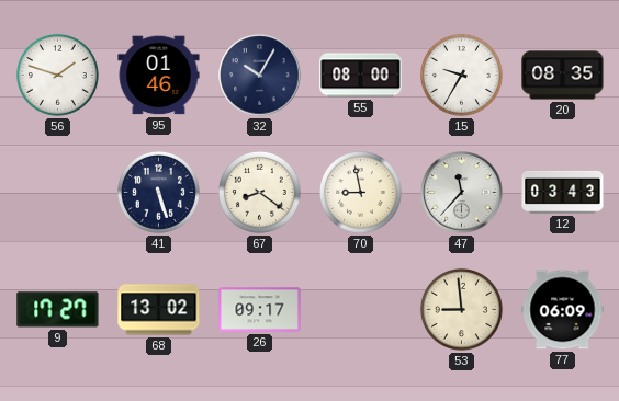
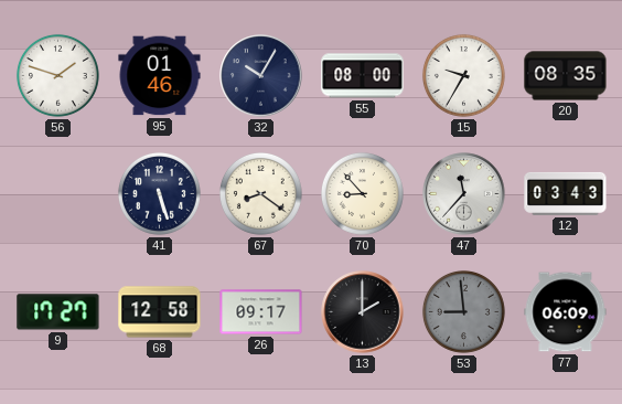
70: 8:58 -> 8:53
68: 13:02 -> 12:58
13: none -> 2:00
53 dial: cream -> grey
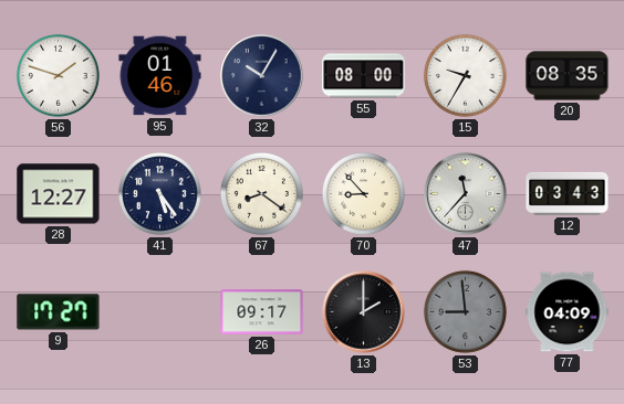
28: none -> 12:27
41: 5:27 -> 5:24
68: 12:58 -> none
77: 06:09 -> 04:09
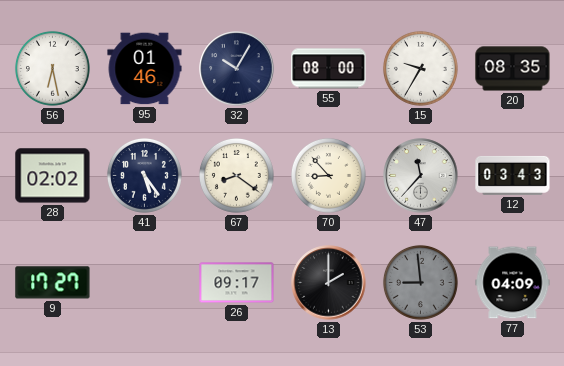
56: 1:48 -> 6:28
28: 12:27 -> 02:02
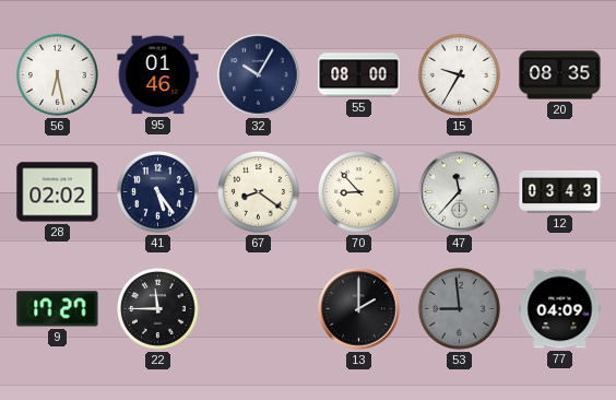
22: none -> 11:45
26: 09:17 -> none
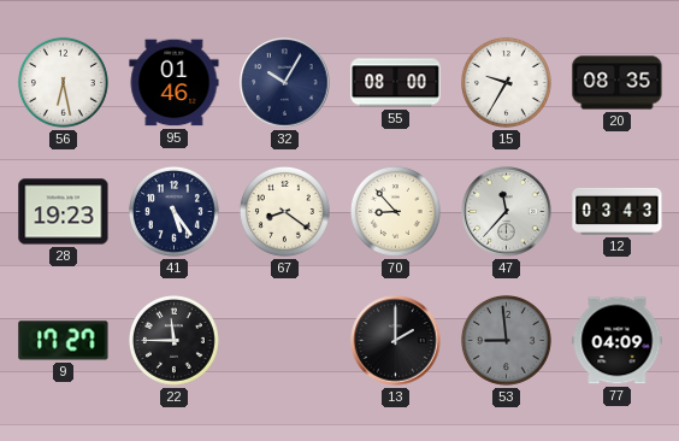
28: 02:02 -> 19:23
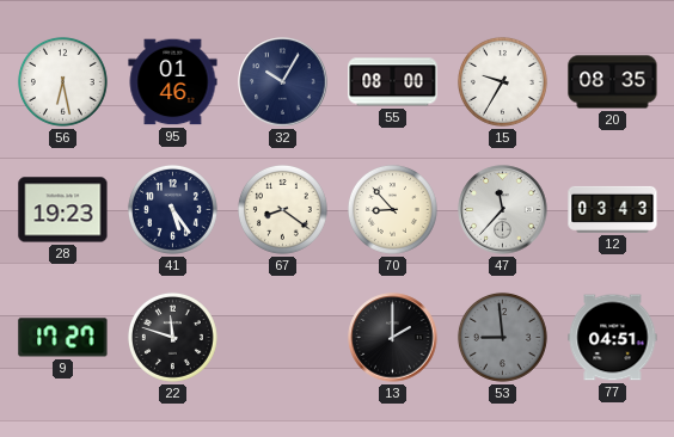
22: 11:45 -> 11:48
77: 04:09 -> 04:51
